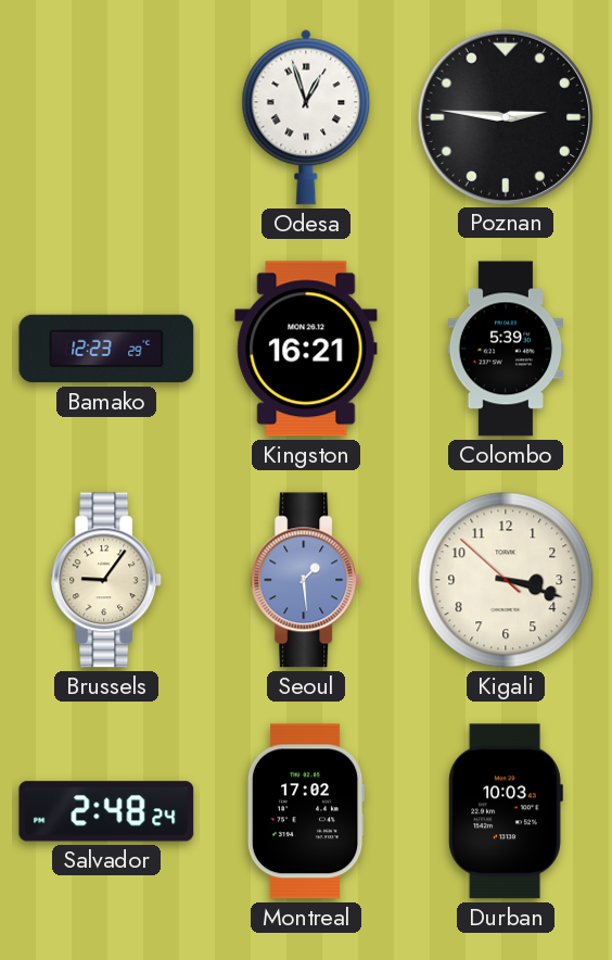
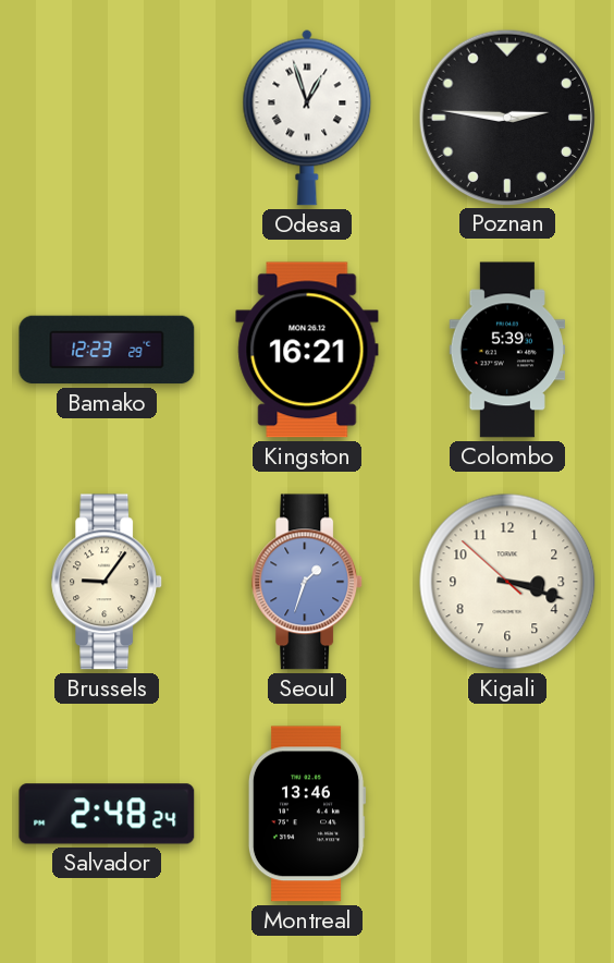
Seoul: 1:29 -> 1:33
Montreal: 17:02 -> 13:46
Durban: 10:03 -> none
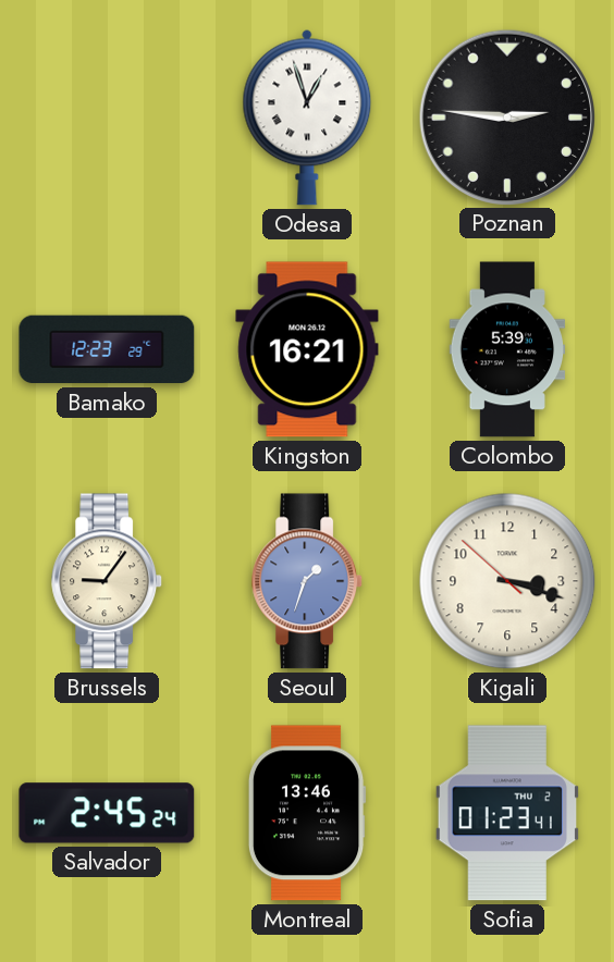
Salvador: 2:48 -> 2:45
Sofia: none -> 01:23
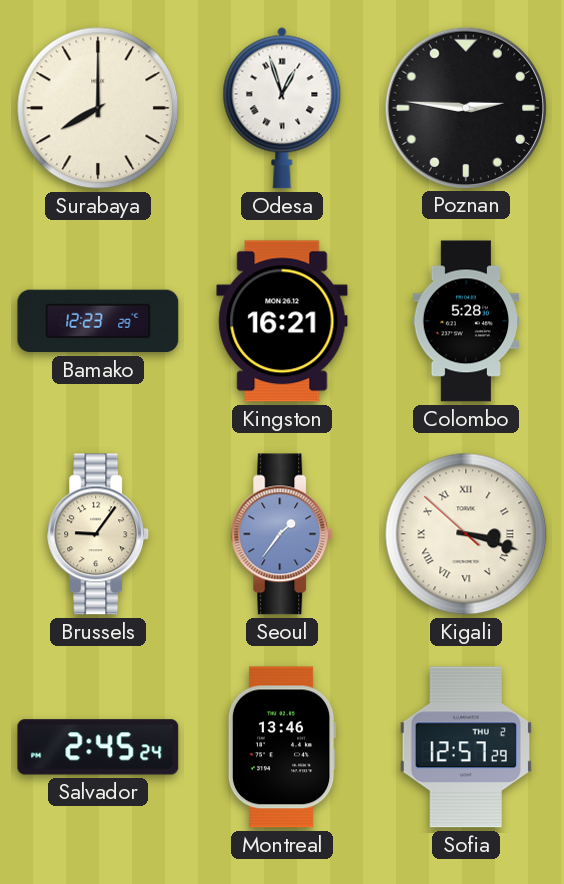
Surabaya: none -> 8:00
Colombo: 5:39 -> 5:28
Seoul: 1:33 -> 1:36
Kigali numerals: Arabic -> Roman
Sofia: 01:23 -> 12:57
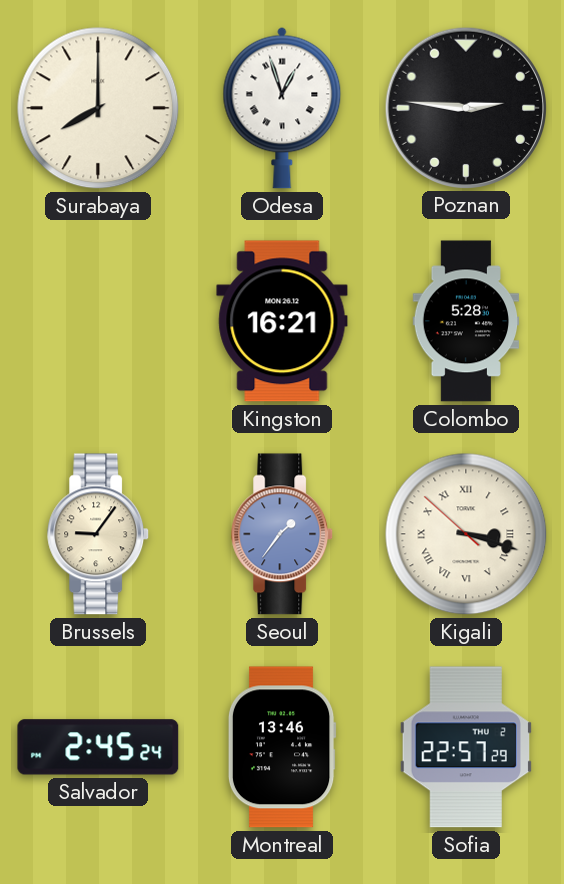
Bamako: 12:23 -> none
Sofia: 12:57 -> 22:57
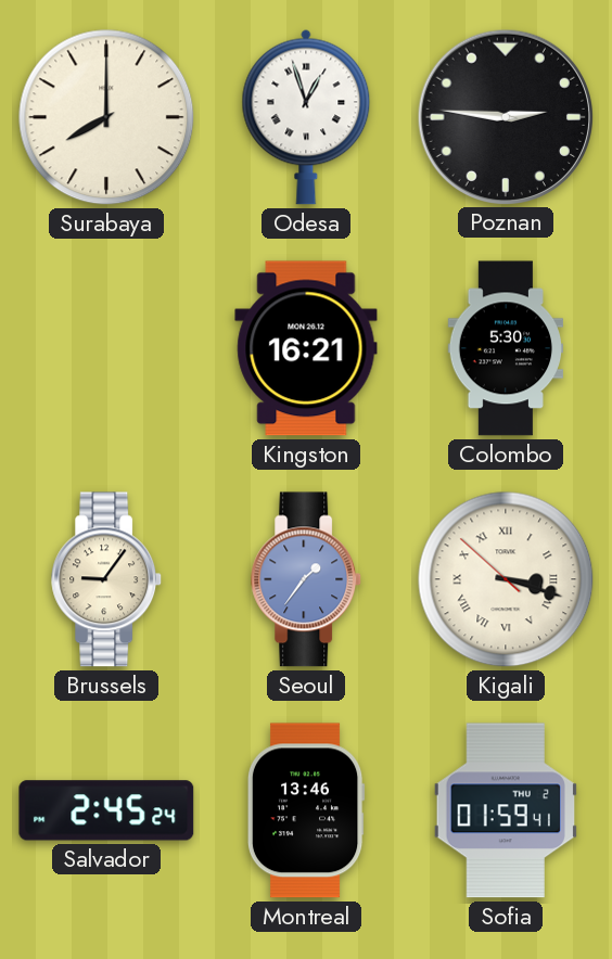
Colombo: 5:28 -> 5:30
Sofia: 22:57 -> 01:59
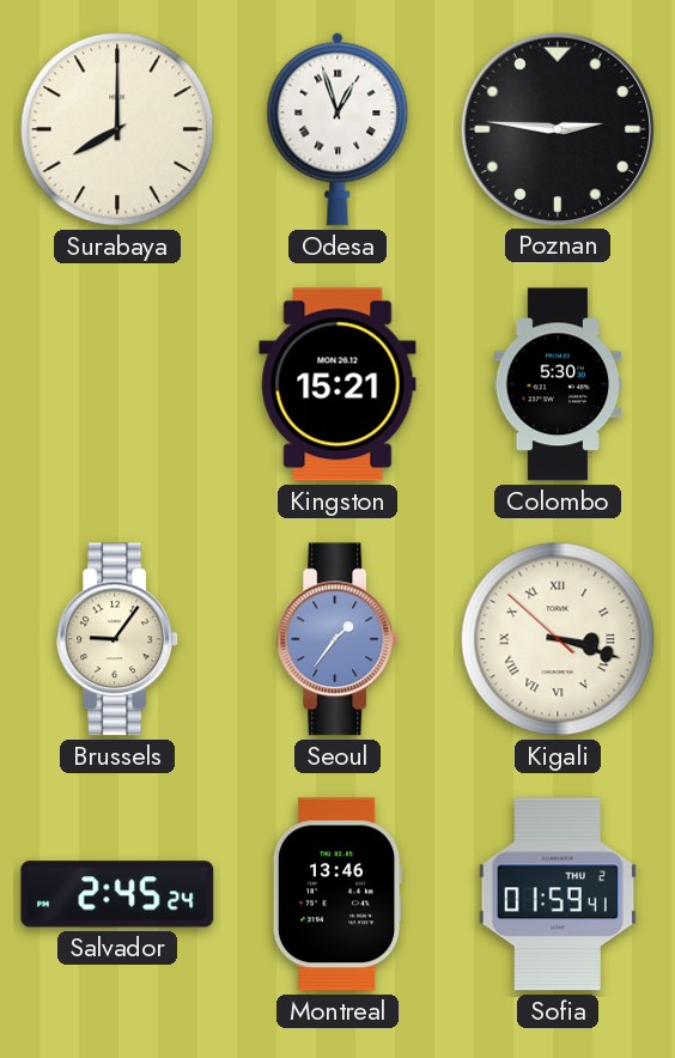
Kingston: 16:21 -> 15:21
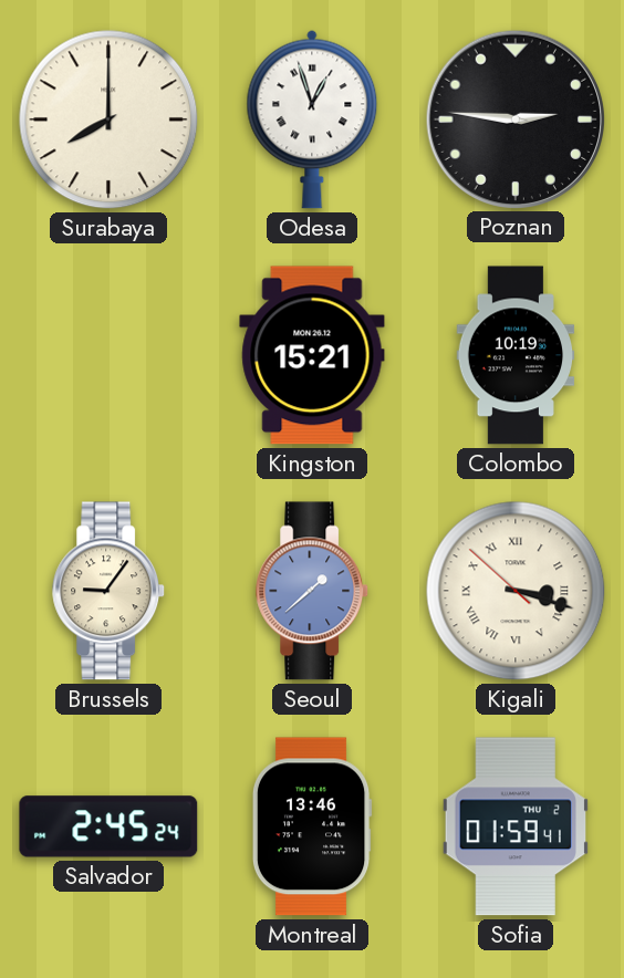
Colombo: 5:30 -> 10:19
Seoul: 1:36 -> 1:38
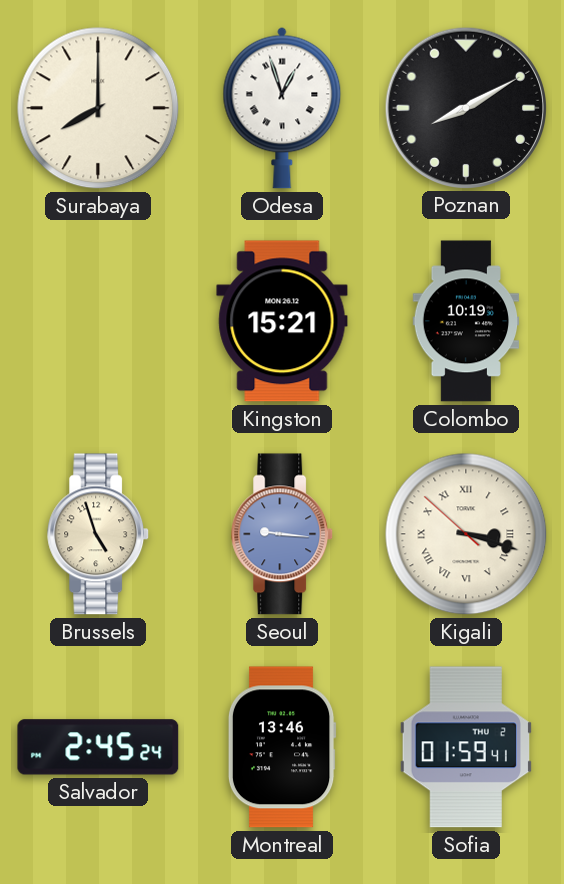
Poznan: 2:46 -> 8:10
Brussels: 9:06 -> 4:57
Seoul: 1:38 -> 9:16
